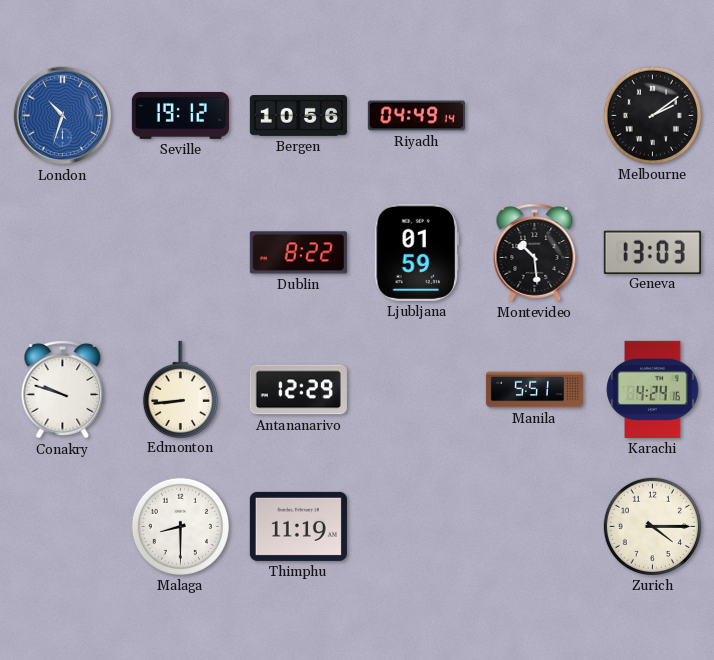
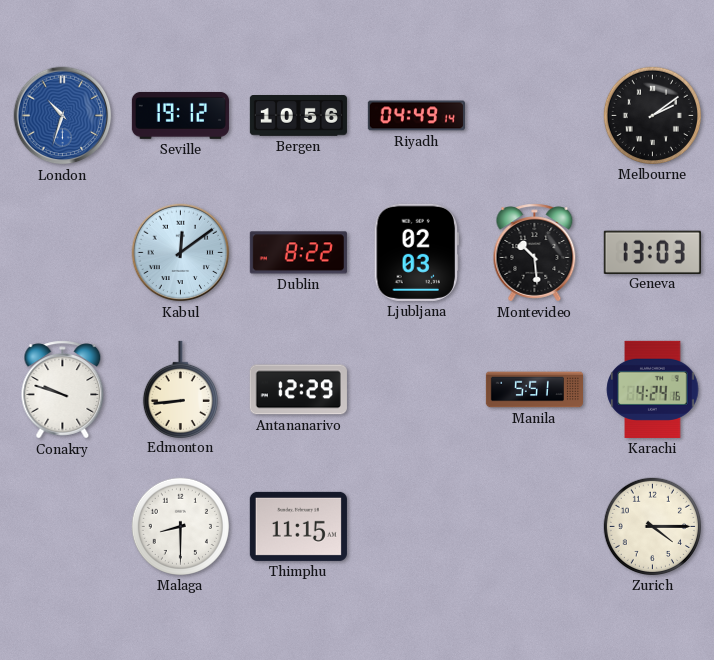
Kabul: none -> 12:09
Ljubljana: 01:59 -> 02:03
Thimphu: 11:19 -> 11:15
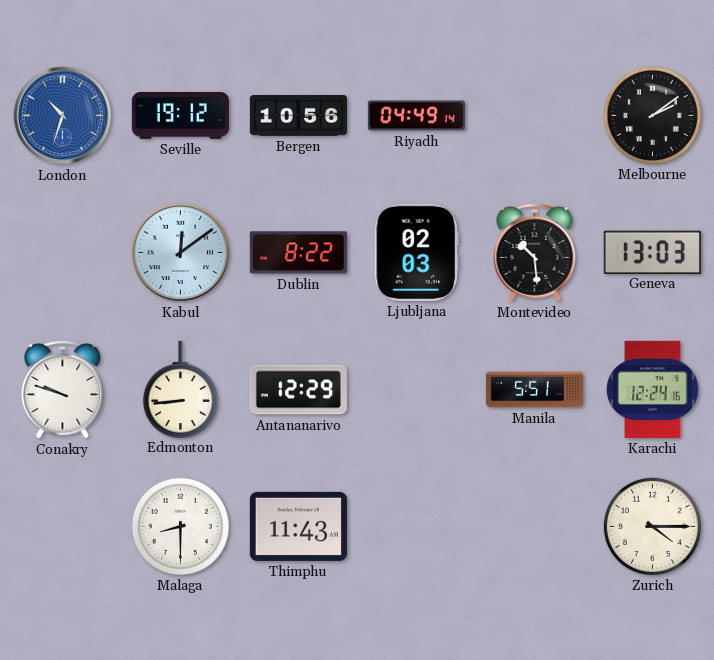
Karachi: 4:24 -> 12:24
Thimphu: 11:15 -> 11:43
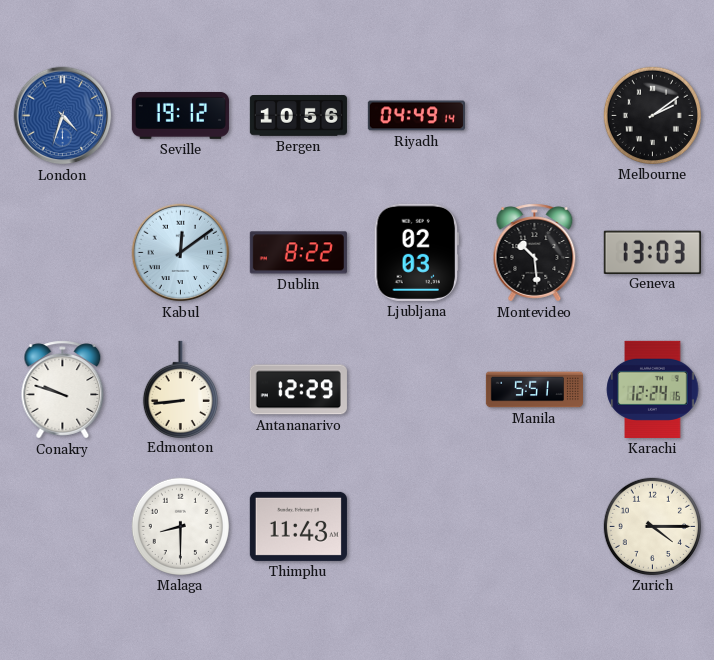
London: 10:33 -> 4:33
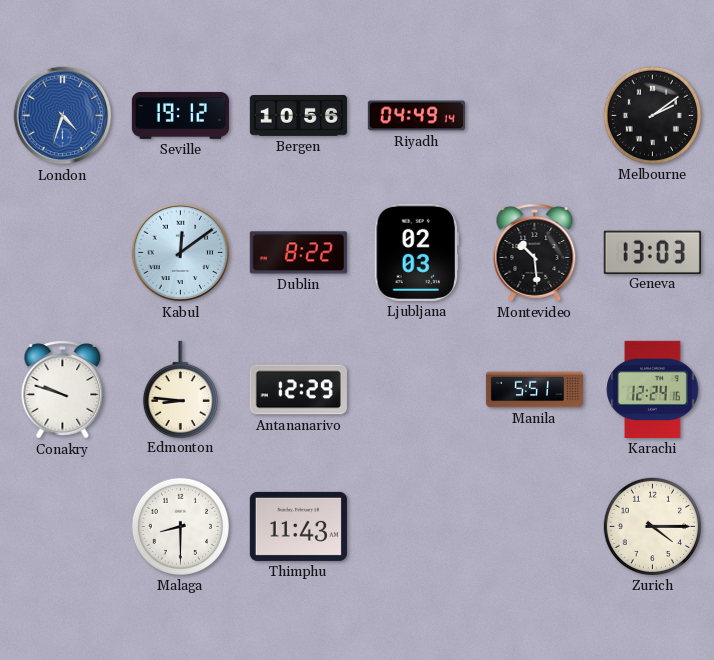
Edmonton: 8:44 -> 8:46
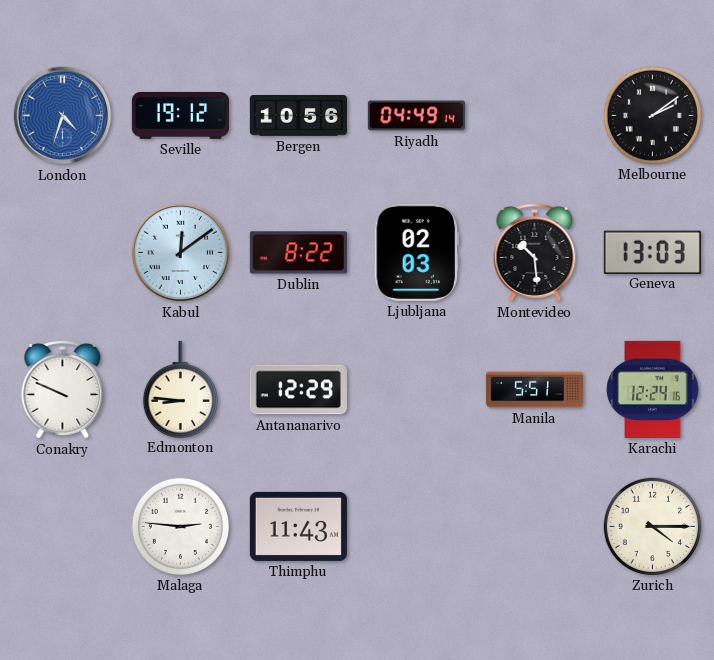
Conakry: 9:48 -> 9:49
Malaga: 8:30 -> 2:46
